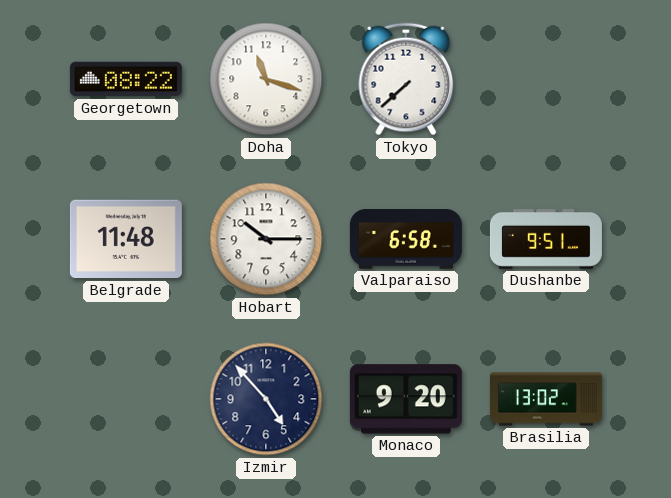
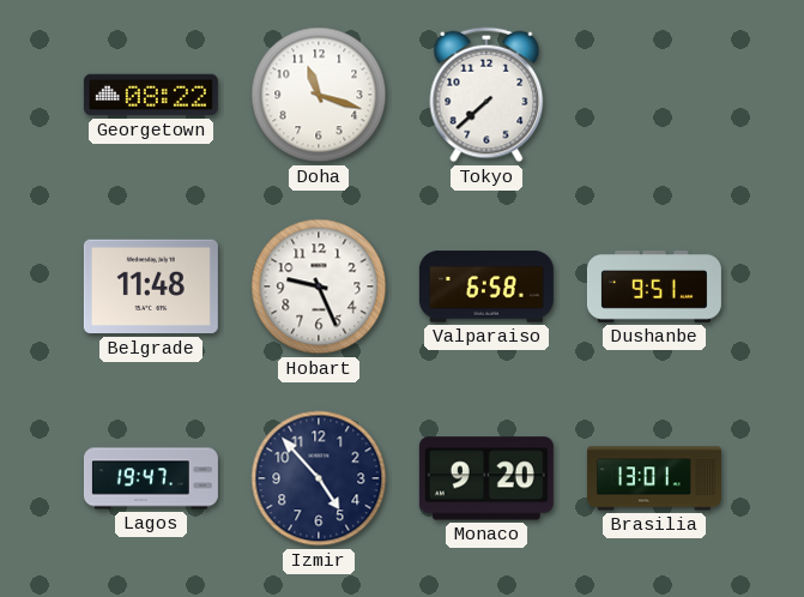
Hobart: 10:15 -> 9:26
Lagos: none -> 19:47
Brasilia: 13:02 -> 13:01
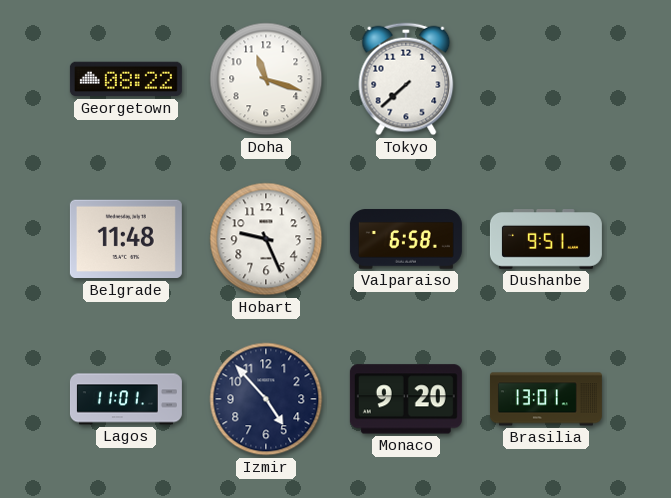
Lagos: 19:47 -> 11:01
